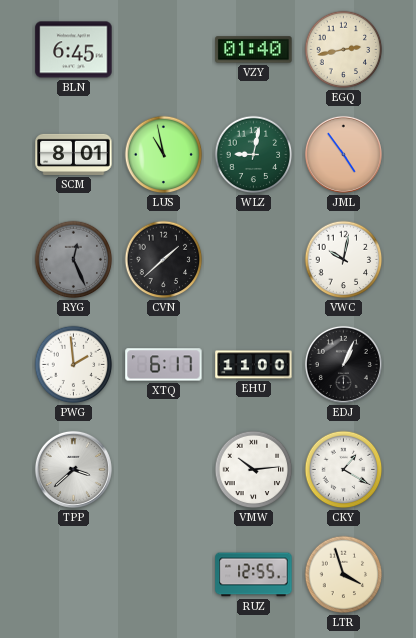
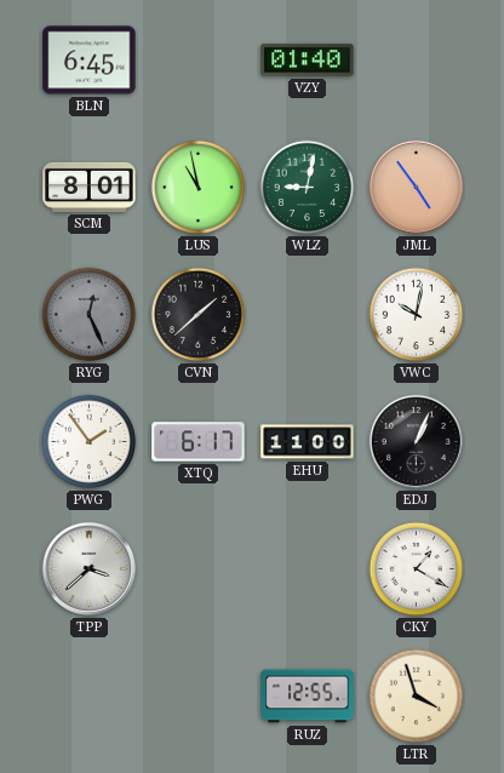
EGQ: 2:43 -> none
PWG: 1:59 -> 1:54
VMW: 10:14 -> none
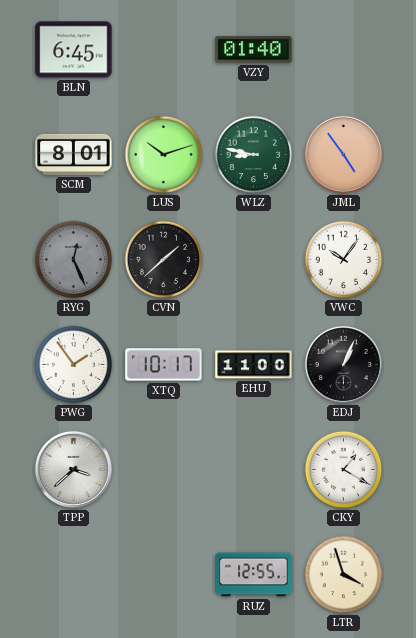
LUS: 10:58 -> 10:12
WLZ: 9:02 -> 8:47
VWC: 10:02 -> 10:06
XTQ: 6:17 -> 10:17
